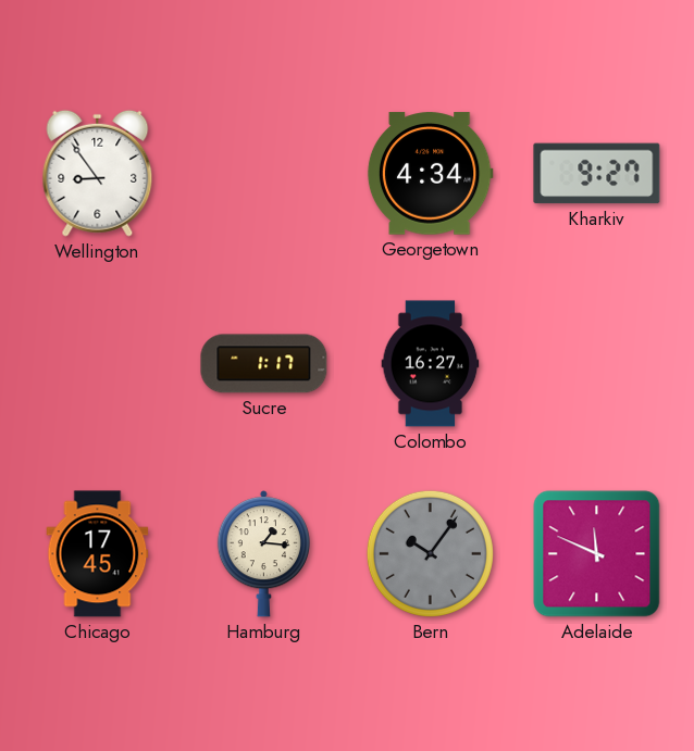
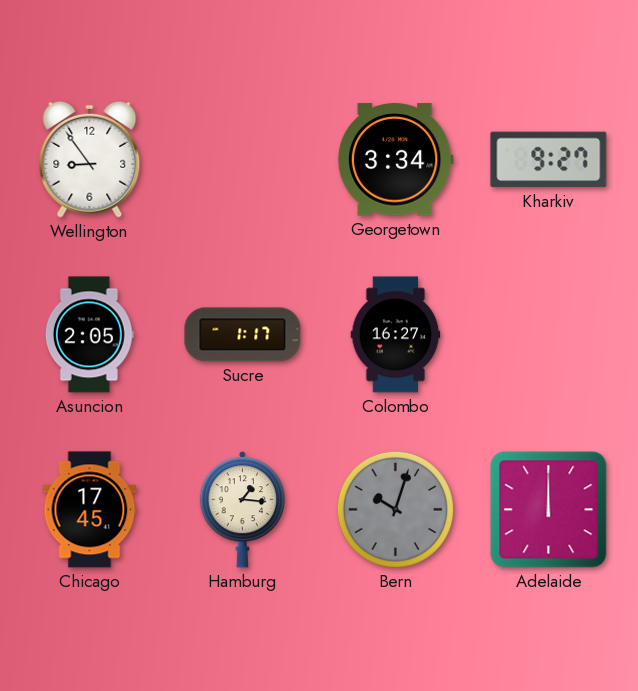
Georgetown: 4:34 -> 3:34
Asuncion: none -> 2:05
Bern: 10:06 -> 10:03
Adelaide: 11:49 -> 12:00
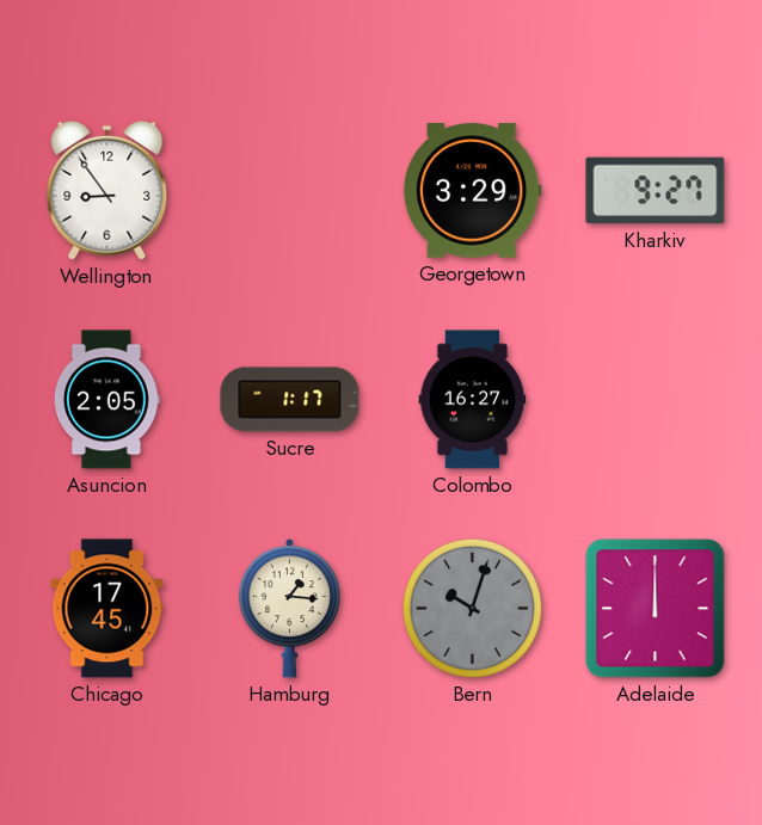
Georgetown: 3:34 -> 3:29
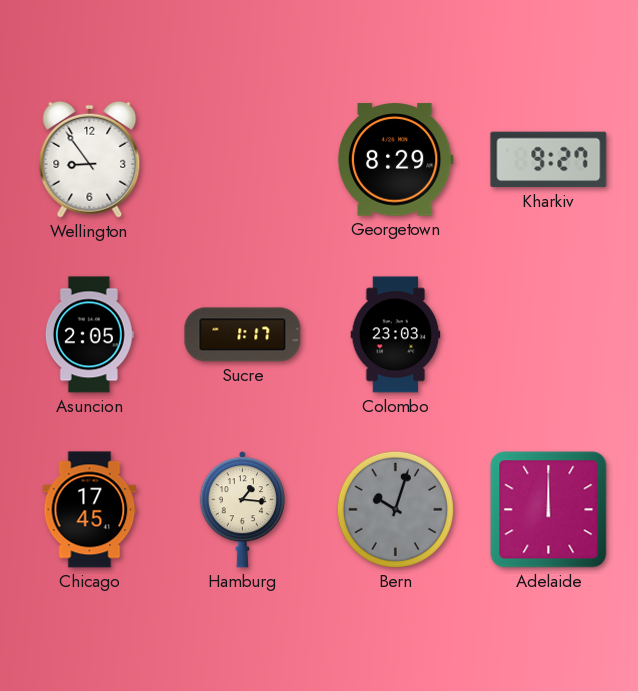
Georgetown: 3:29 -> 8:29
Colombo: 16:27 -> 23:03
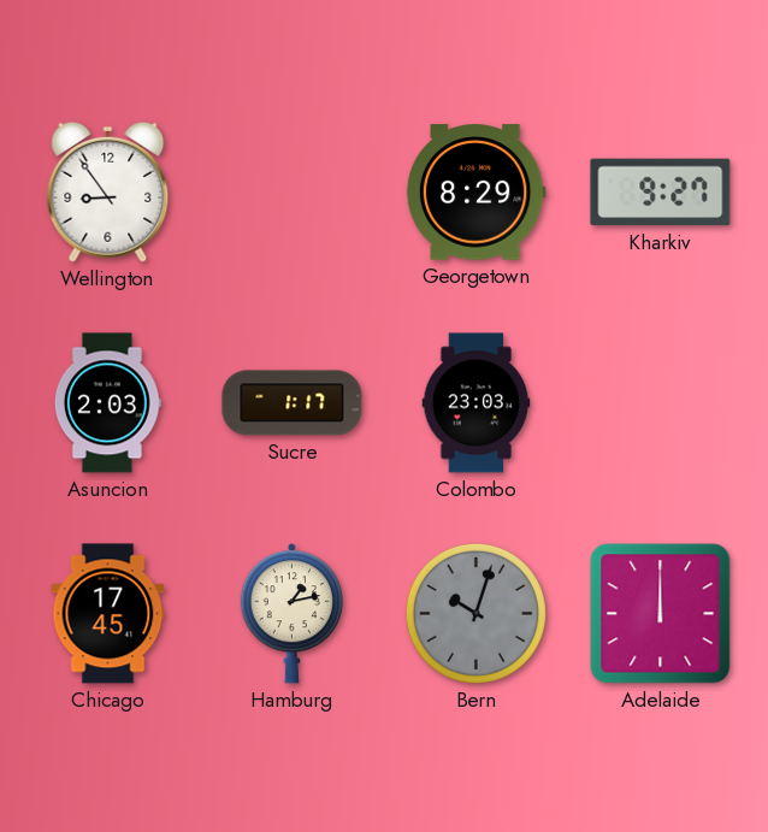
Asuncion: 2:05 -> 2:03
Hamburg: 1:16 -> 1:13
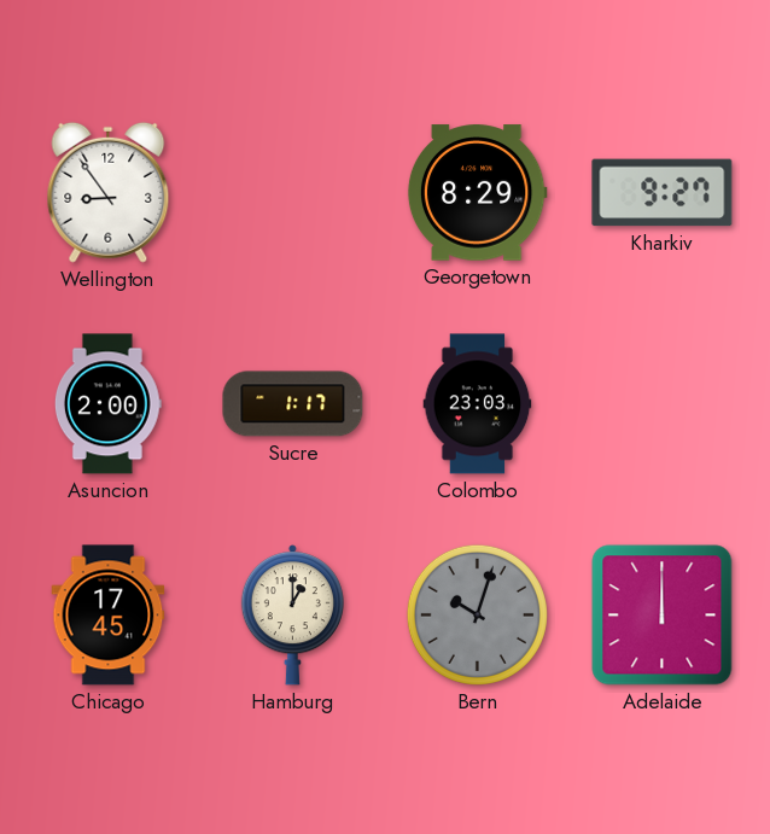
Asuncion: 2:03 -> 2:00
Hamburg: 1:13 -> 1:00
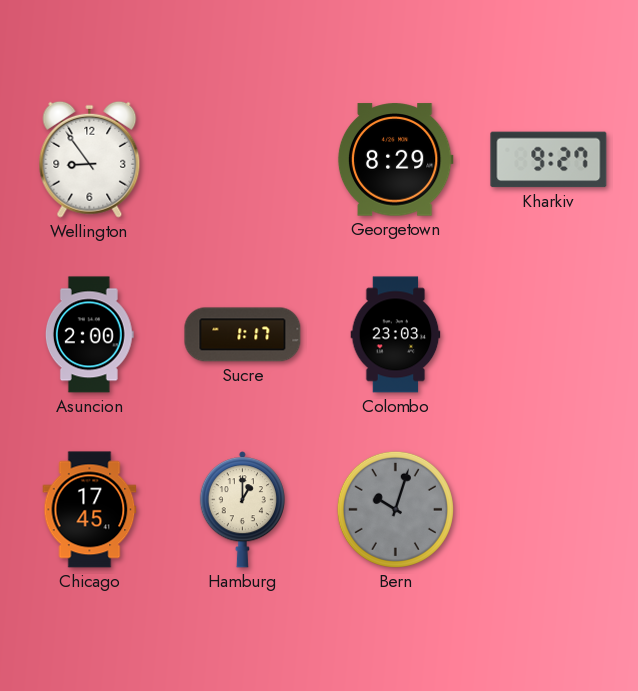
Adelaide: 12:00 -> none
